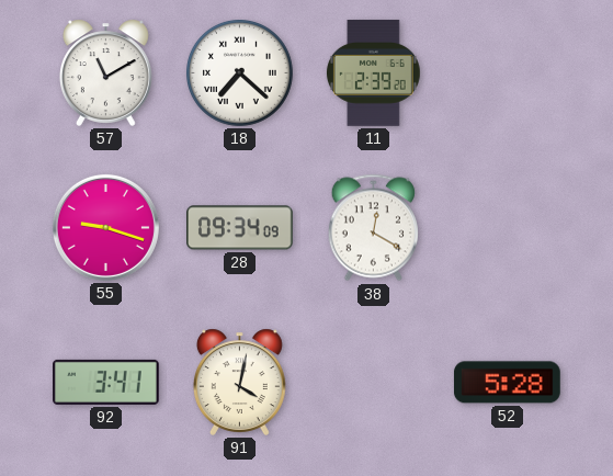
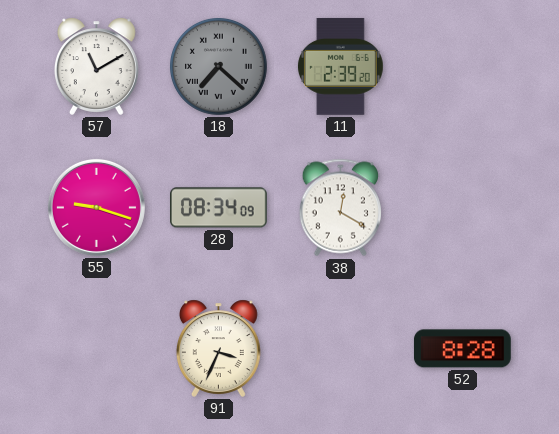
18 dial: white -> grey
28: 09:34 -> 08:34
92: 3:41 -> none
91: 4:02 -> 3:34
52: 5:28 -> 8:28
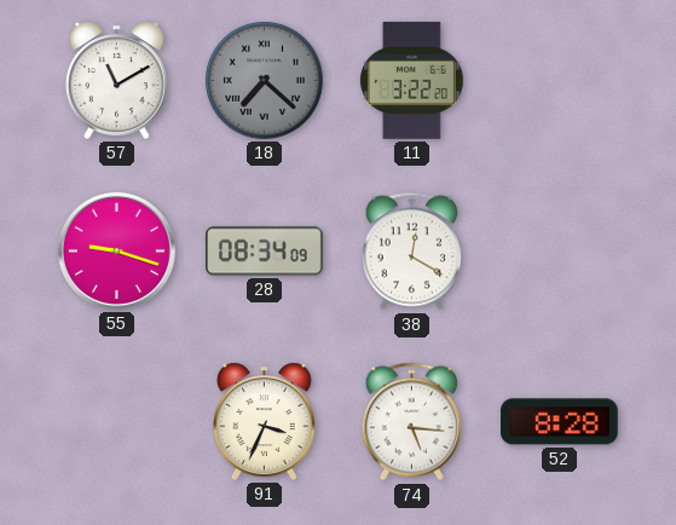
11: 2:39 -> 3:22
74: none -> 5:16
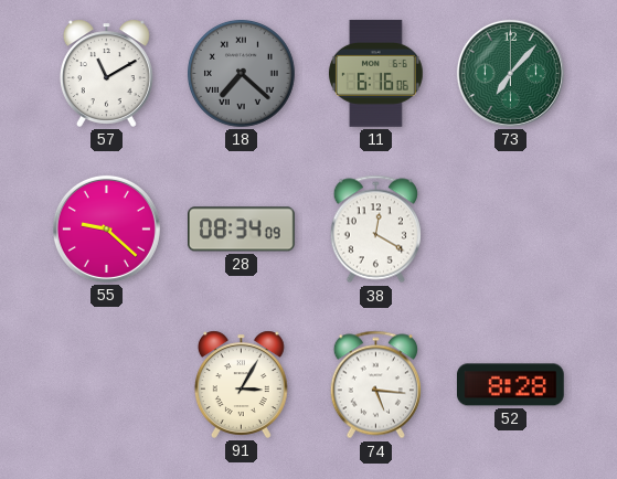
11: 3:22 -> 6:16
73: none -> 7:07
55: 9:18 -> 9:22
91: 3:34 -> 3:05
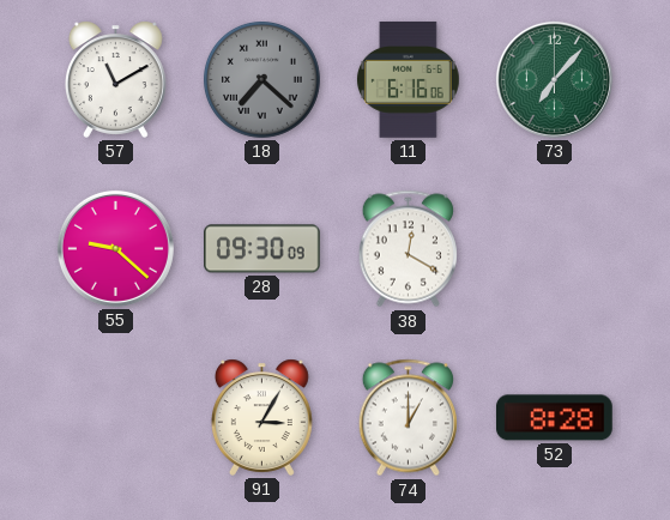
28: 08:34 -> 09:30
74: 5:16 -> 1:00
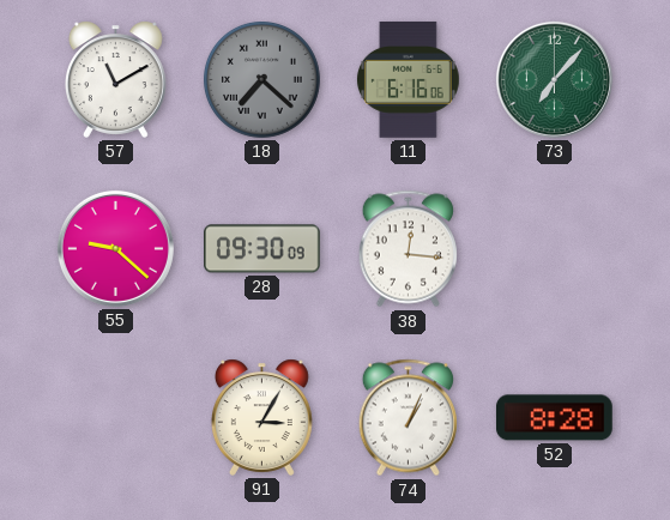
38: 12:20 -> 12:16
74: 1:00 -> 1:04
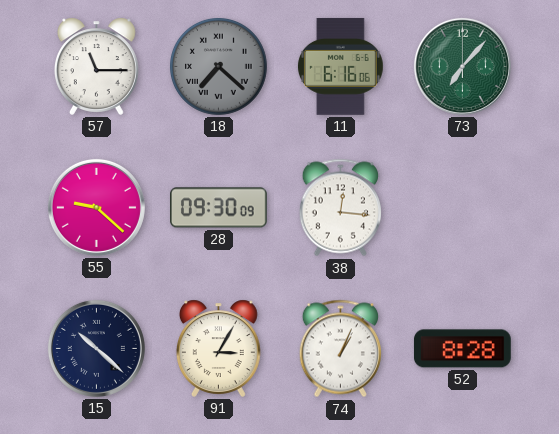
57: 11:10 -> 11:15
15: none -> 10:22
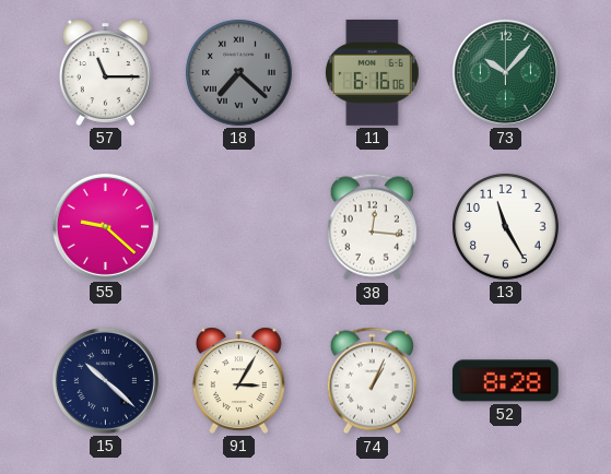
73: 7:07 -> 10:07
28: 09:30 -> none
13: none -> 11:25
